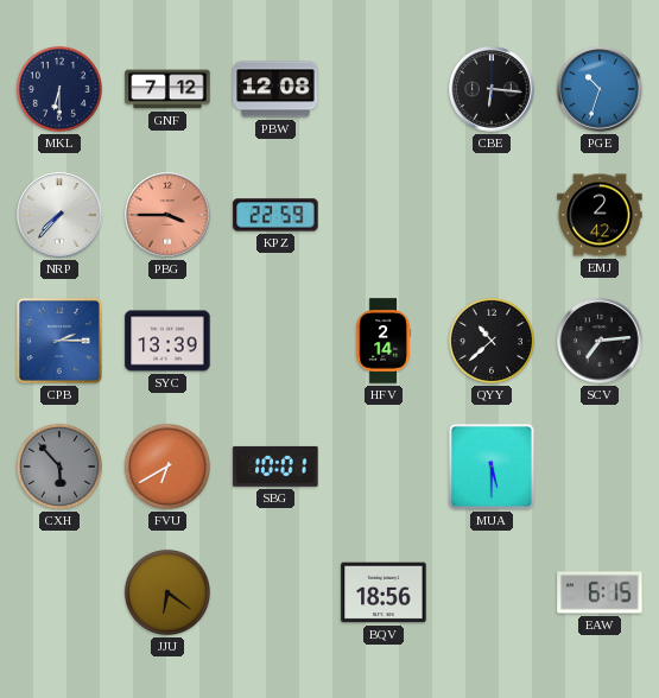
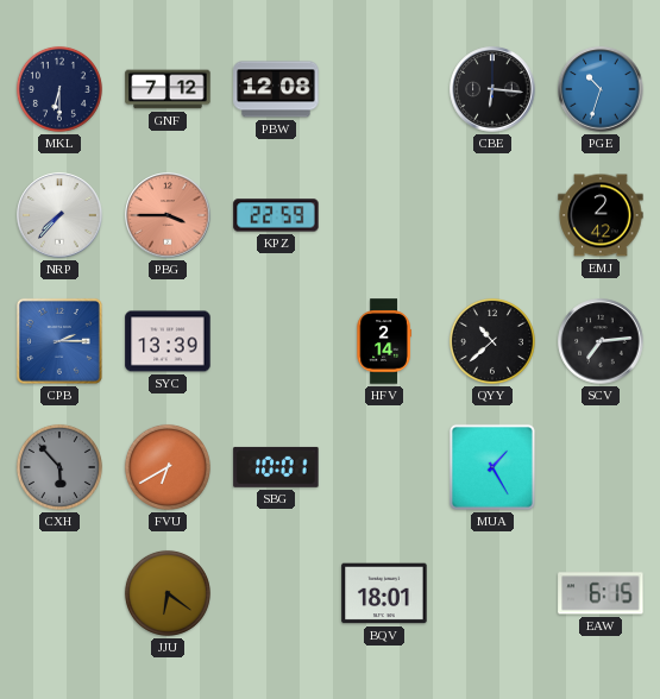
MUA: 5:30 -> 1:25
BQV: 18:56 -> 18:01
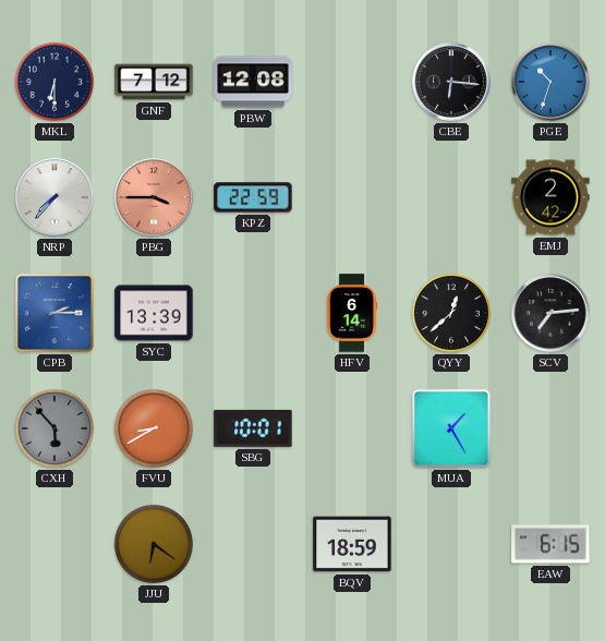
HFV: 2:14 -> 6:14
QYY: 10:38 -> 12:38
FVU: 6:40 -> 8:40
BQV: 18:01 -> 18:59
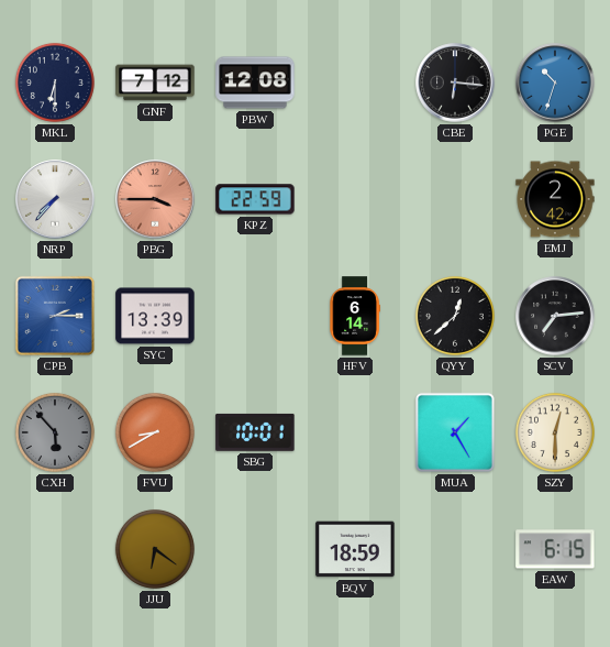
SZY: none -> 12:30
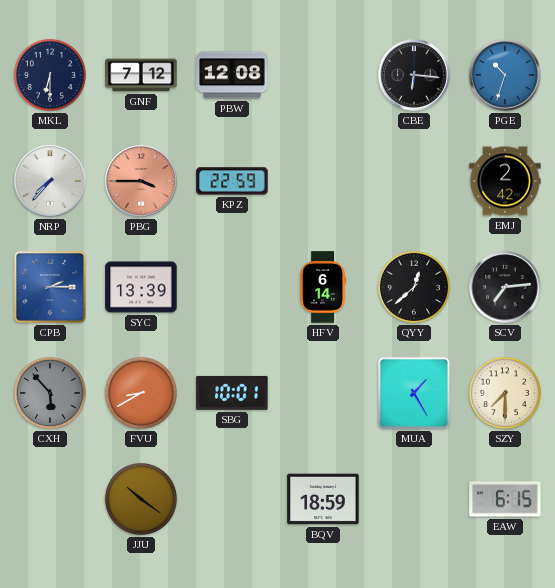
SZY: 12:30 -> 7:30
JJU: 6:21 -> 10:21
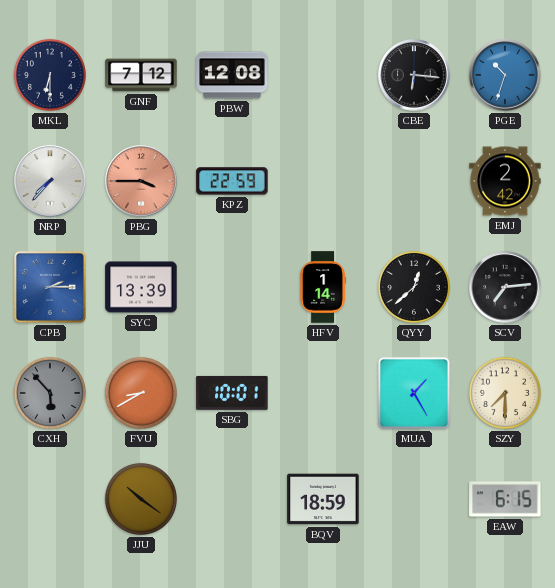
HFV: 6:14 -> 1:14
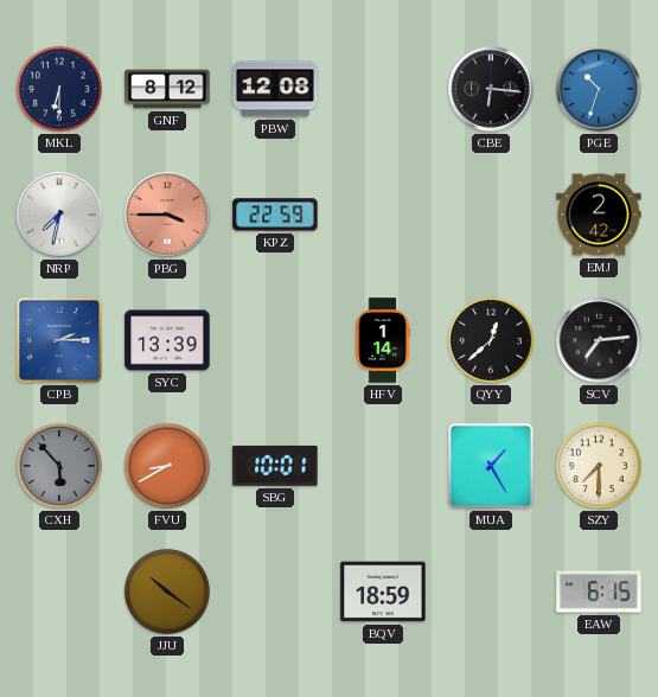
GNF: 7:12 -> 8:12
NRP: 7:37 -> 7:32
